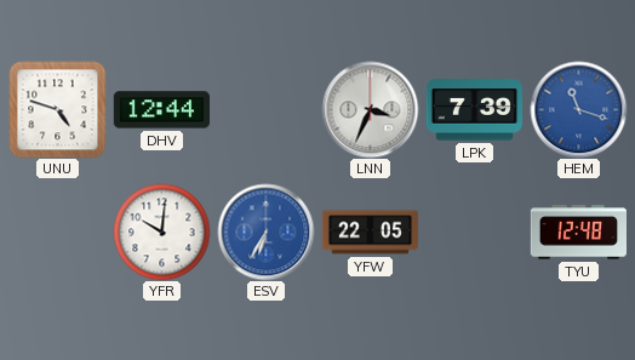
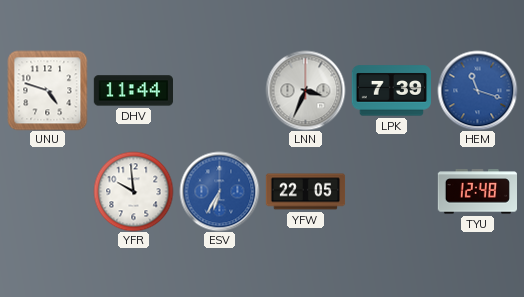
DHV: 12:44 -> 11:44
YFR: 10:01 -> 9:59
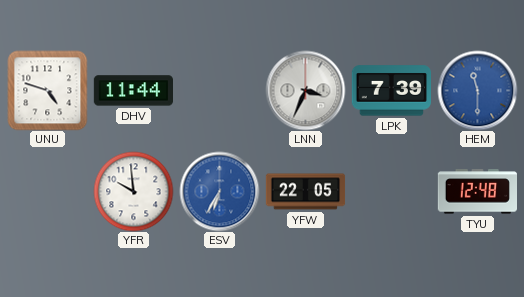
HEM: 11:18 -> 11:30
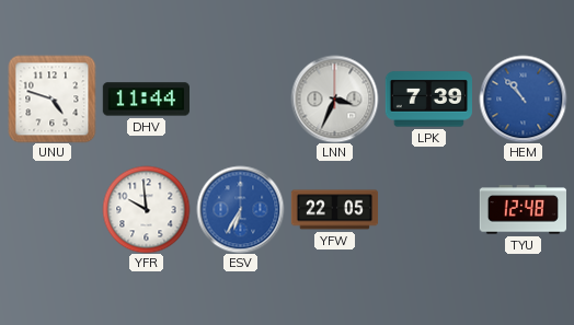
HEM: 11:30 -> 10:53
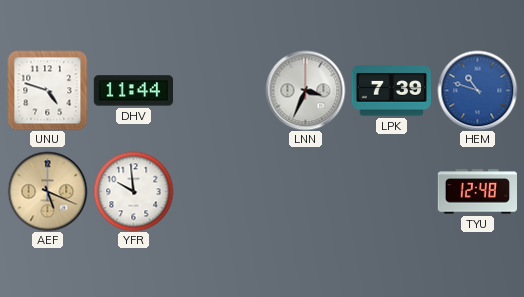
HEM: 10:53 -> 10:48
AEF: none -> 5:19
ESV: 6:35 -> none
YFW: 22:05 -> none
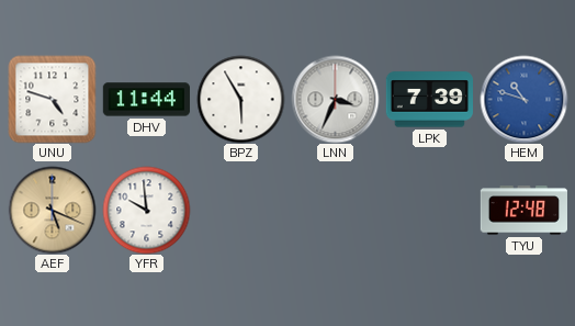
BPZ: none -> 5:55
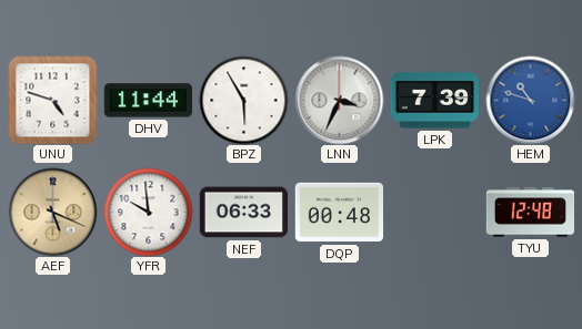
NEF: none -> 06:33
DQP: none -> 00:48
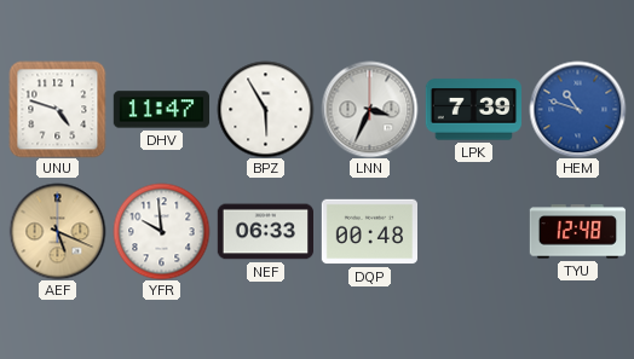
DHV: 11:44 -> 11:47
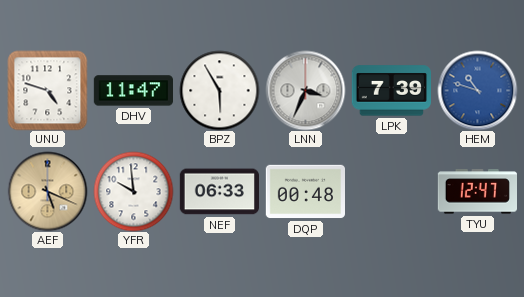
TYU: 12:48 -> 12:47
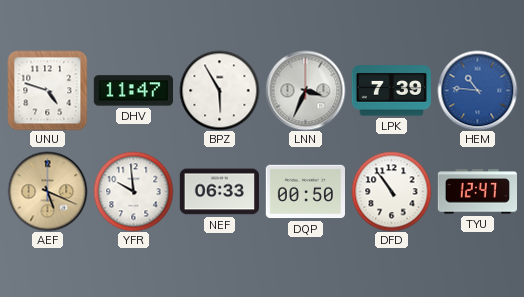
HEM: 10:48 -> 10:46
DQP: 00:48 -> 00:50
DFD: none -> 10:54
